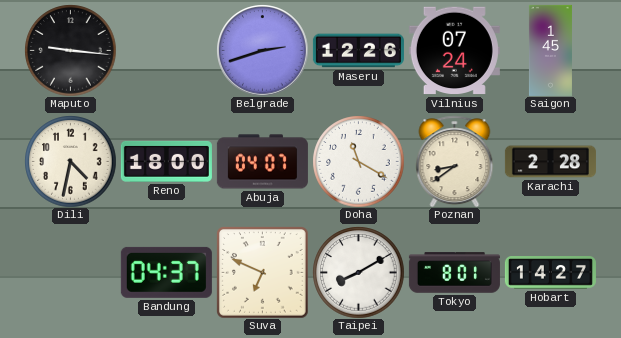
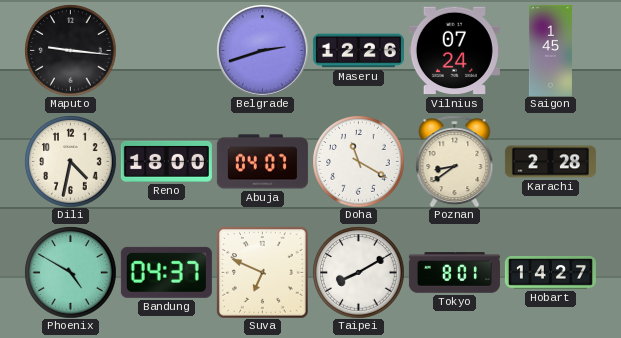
Phoenix: none -> 4:50
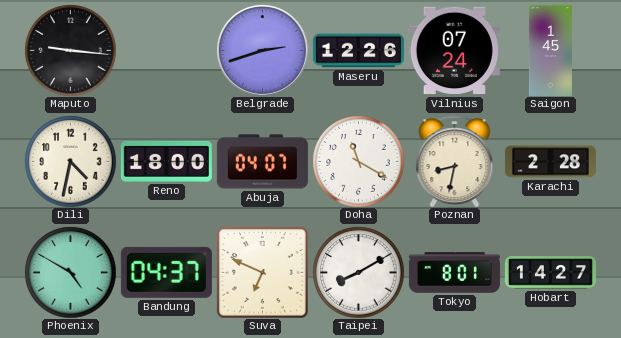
Poznan: 8:39 -> 8:32
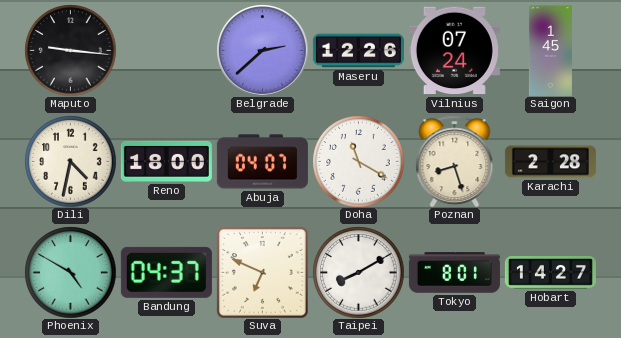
Belgrade: 2:42 -> 2:38
Poznan: 8:32 -> 8:27
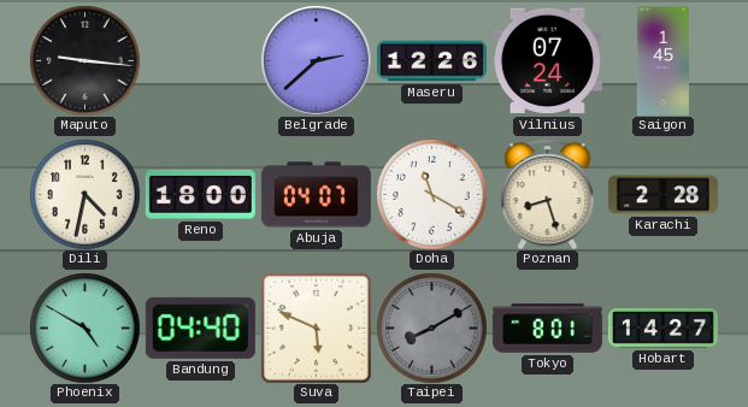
Bandung: 04:37 -> 04:40
Suva: 6:49 -> 5:49
Taipei dial: white -> grey
